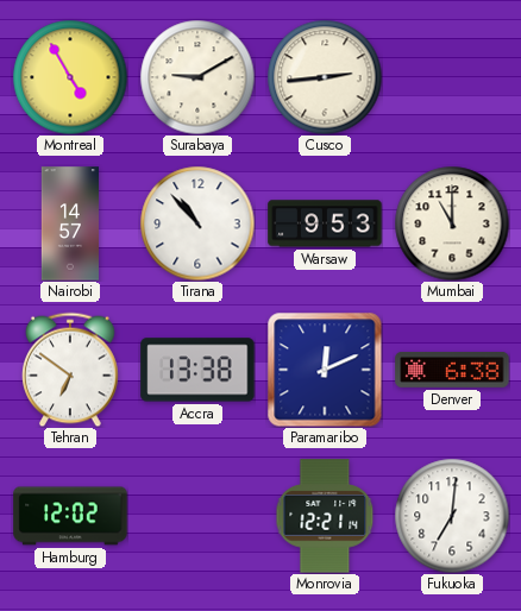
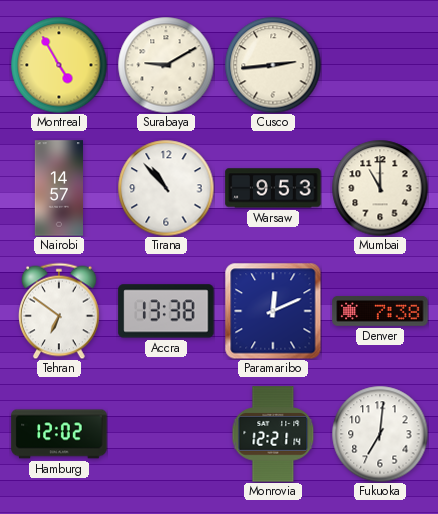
Denver: 6:38 -> 7:38
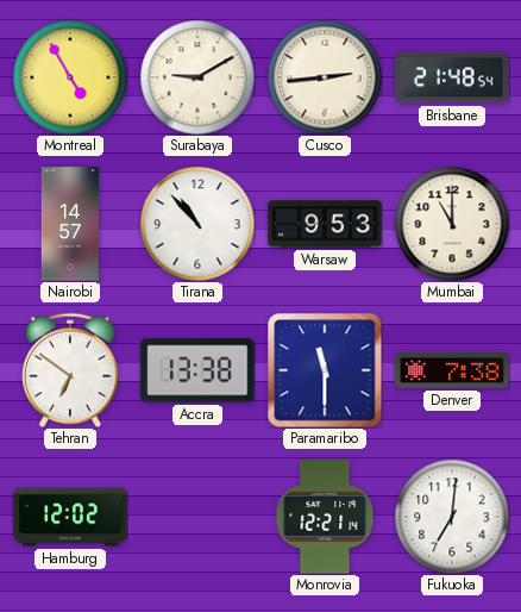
Brisbane: none -> 21:48
Paramaribo: 12:11 -> 11:30
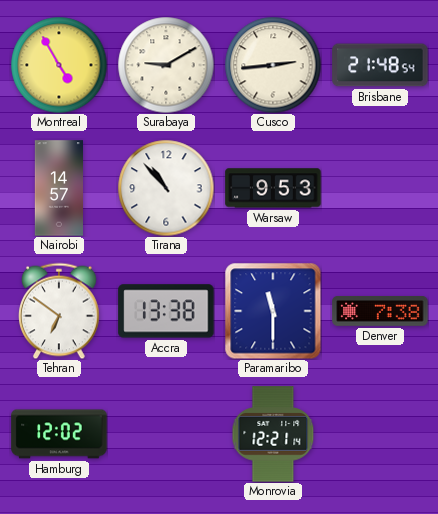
Mumbai: 11:00 -> none
Fukuoka: 7:01 -> none
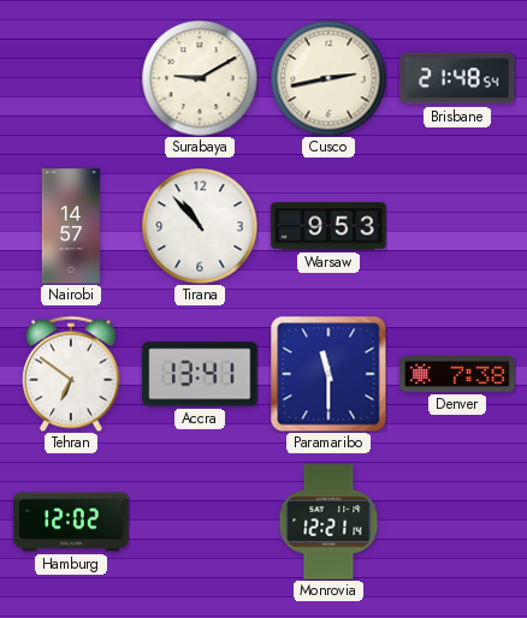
Montreal: 4:55 -> none
Cusco: 2:44 -> 2:43
Accra: 13:38 -> 13:41
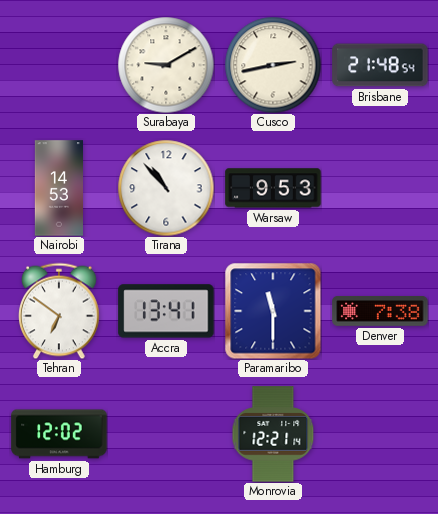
Nairobi: 14:57 -> 14:53
